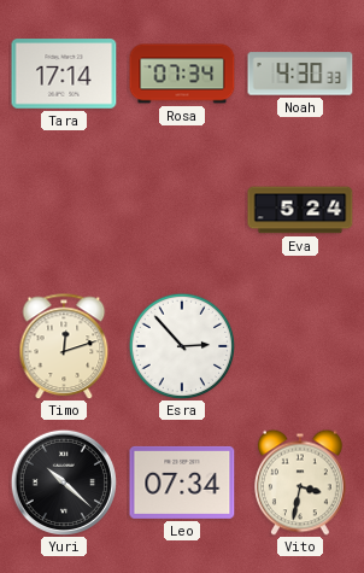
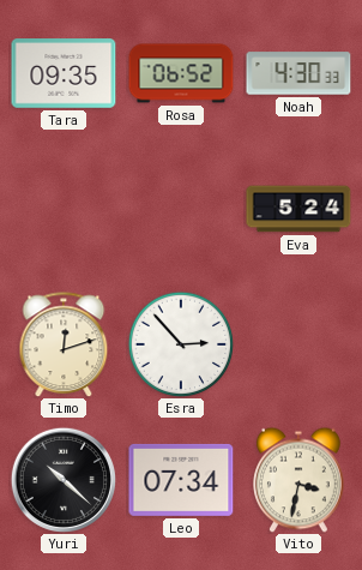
Tara: 17:14 -> 09:35
Rosa: 07:34 -> 06:52
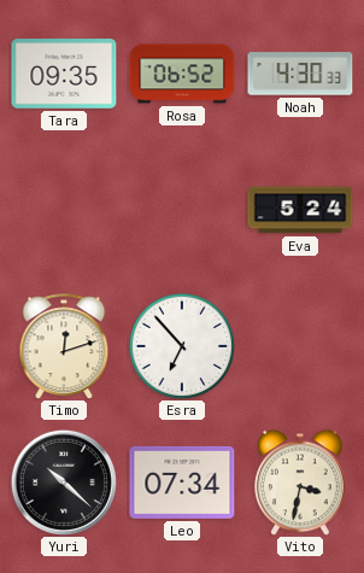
Esra: 2:53 -> 6:53
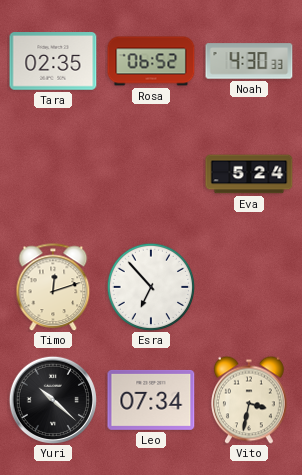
Tara: 09:35 -> 02:35
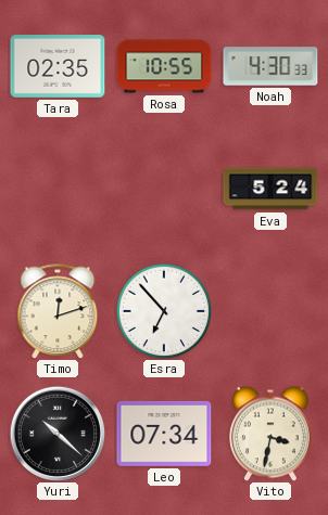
Rosa: 06:52 -> 10:55
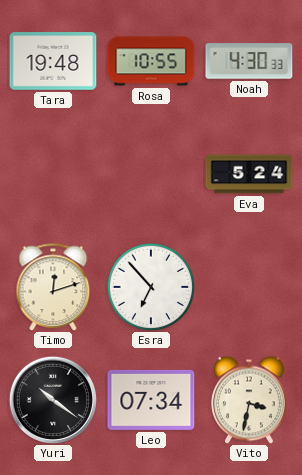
Tara: 02:35 -> 19:48
Yuri: 10:22 -> 10:21
